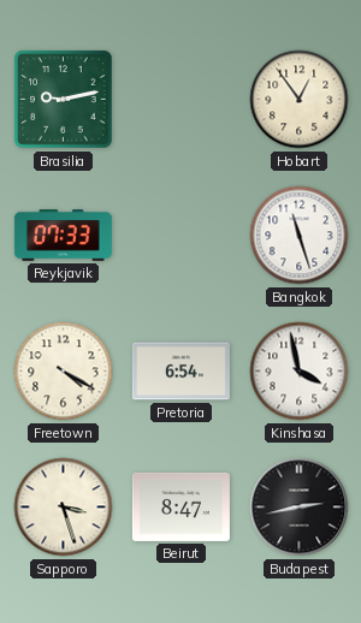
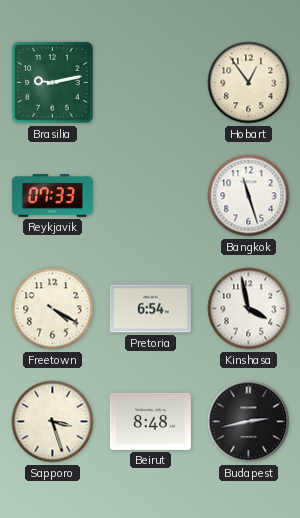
Beirut: 8:47 -> 8:48
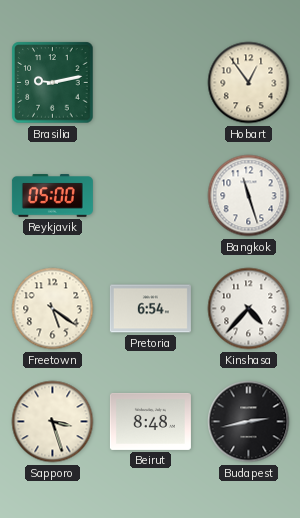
Reykjavik: 07:33 -> 05:00
Freetown: 4:20 -> 5:21
Kinshasa: 3:58 -> 4:37
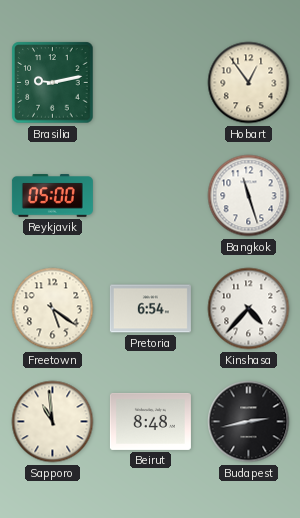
Sapporo: 3:27 -> 10:59
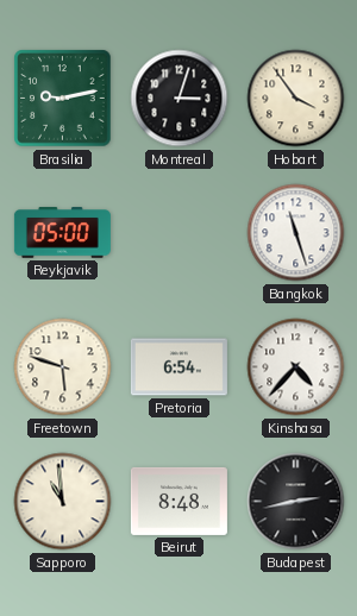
Montreal: none -> 3:03
Hobart: 12:54 -> 3:54
Freetown: 5:21 -> 5:48
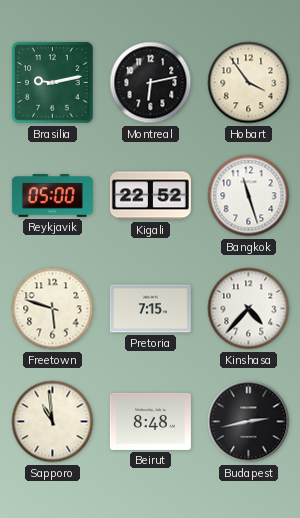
Montreal: 3:03 -> 6:13
Kigali: none -> 22:52
Pretoria: 6:54 -> 7:15
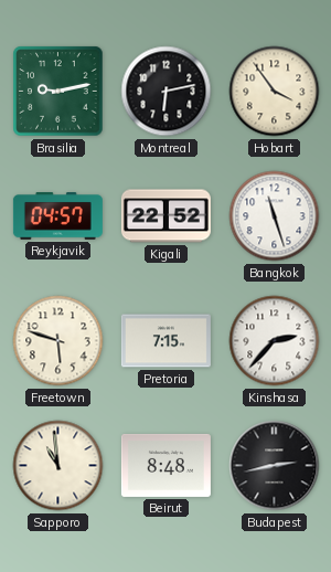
Reykjavik: 05:00 -> 04:57
Kinshasa: 4:37 -> 2:37
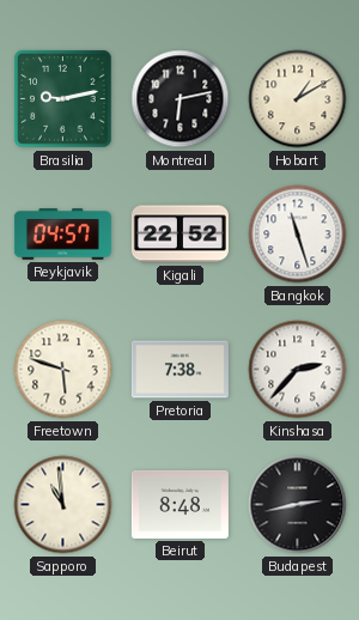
Hobart: 3:54 -> 1:10
Pretoria: 7:15 -> 7:38
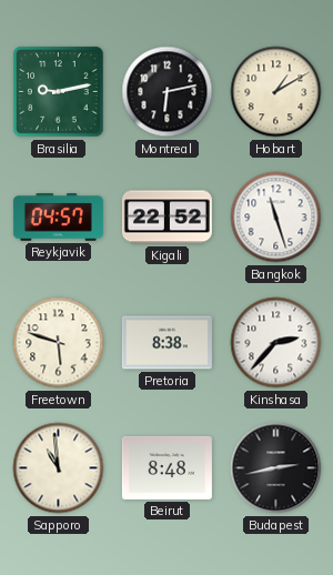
Pretoria: 7:38 -> 8:38
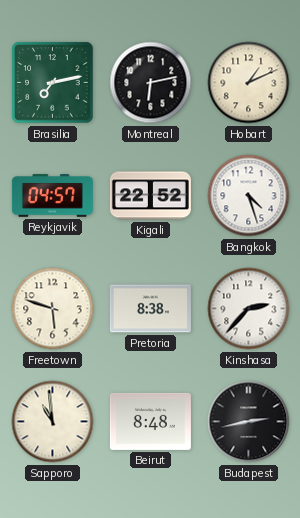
Brasilia: 9:13 -> 7:13
Hobart: 1:10 -> 1:11
Bangkok: 11:27 -> 4:27
